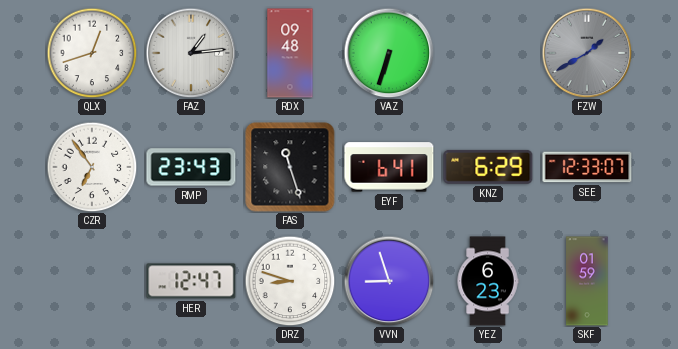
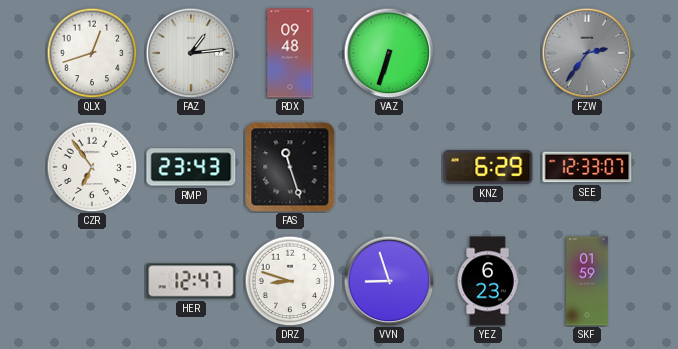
FZW: 1:40 -> 2:36
EYF: 6:41 -> none
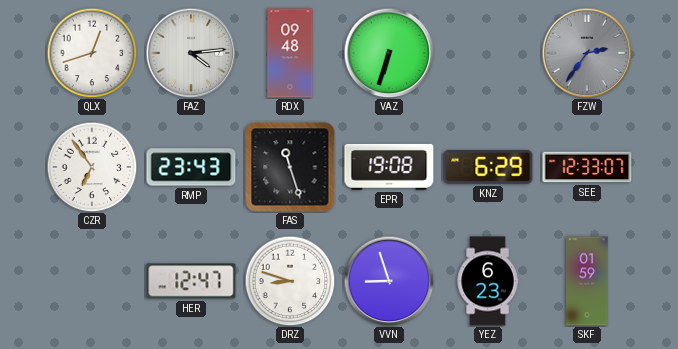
FAZ: 1:14 -> 4:14
EPR: none -> 19:08
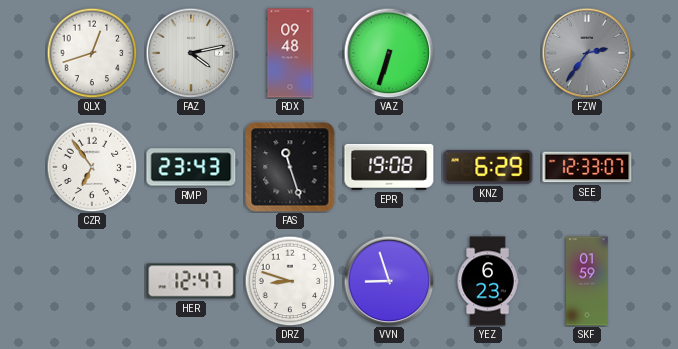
FAZ: 4:14 -> 4:13
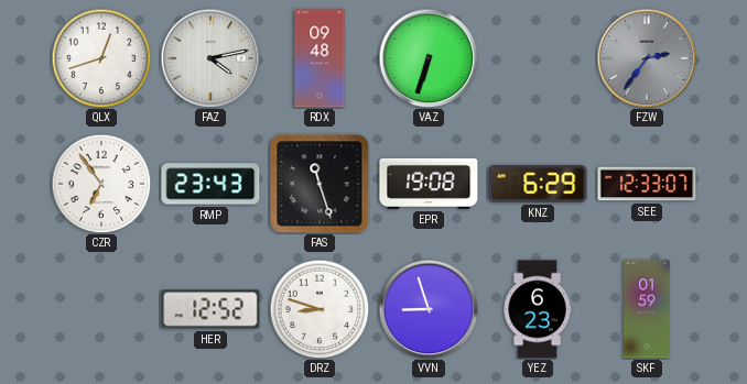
HER: 12:47 -> 12:52
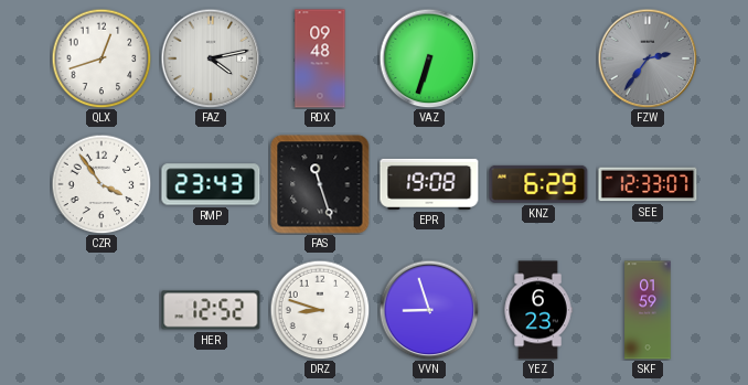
CZR: 6:54 -> 3:54
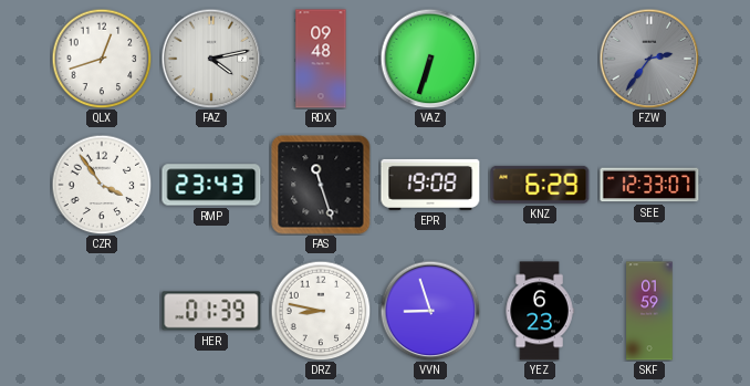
HER: 12:52 -> 01:39
DRZ: 8:48 -> 8:47
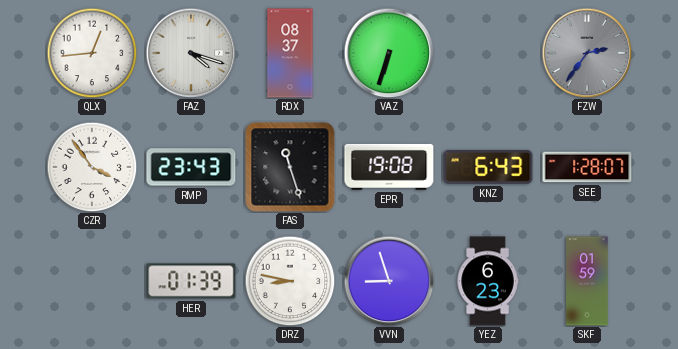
QLX: 12:42 -> 12:44
FAZ: 4:13 -> 4:18
RDX: 09:48 -> 08:37
KNZ: 6:29 -> 6:43
SEE: 12:33 -> 1:28
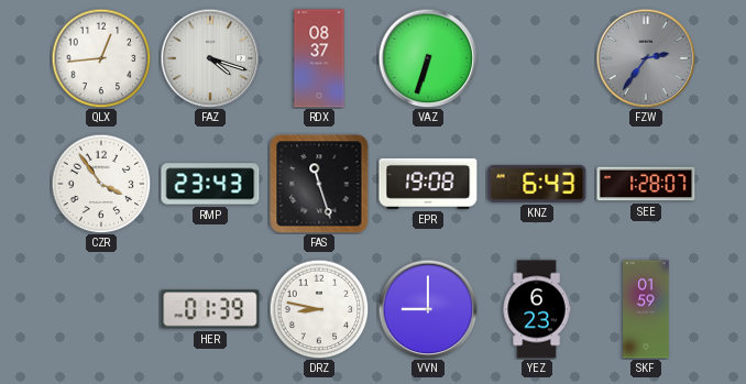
VVN: 8:57 -> 9:00
